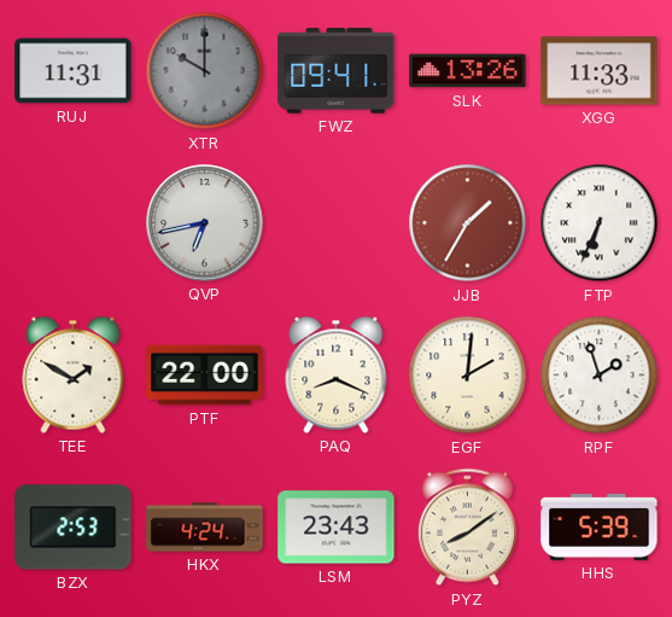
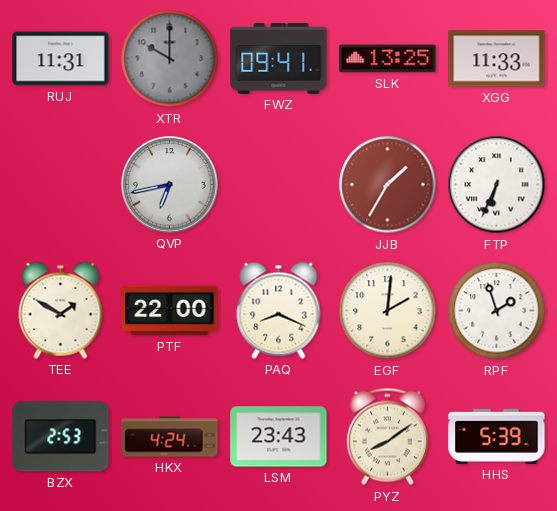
SLK: 13:26 -> 13:25
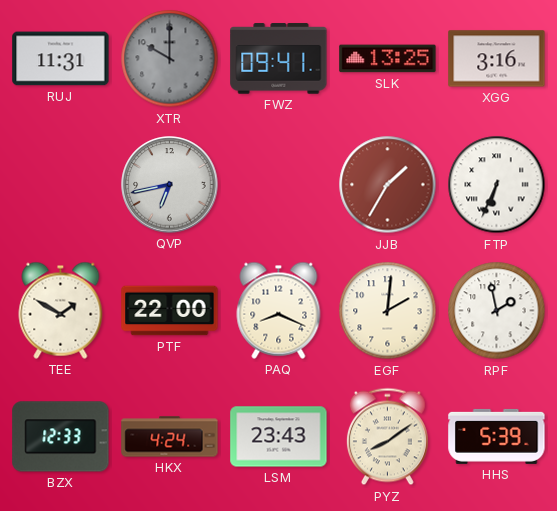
XGG: 11:33 -> 3:16
RPF: 1:57 -> 1:58
BZX: 2:53 -> 12:33
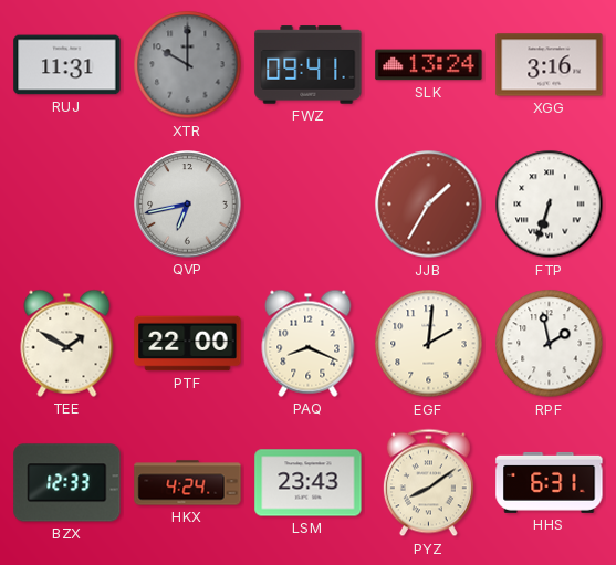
SLK: 13:25 -> 13:24
FTP: 6:34 -> 6:33
HHS: 5:39 -> 6:31
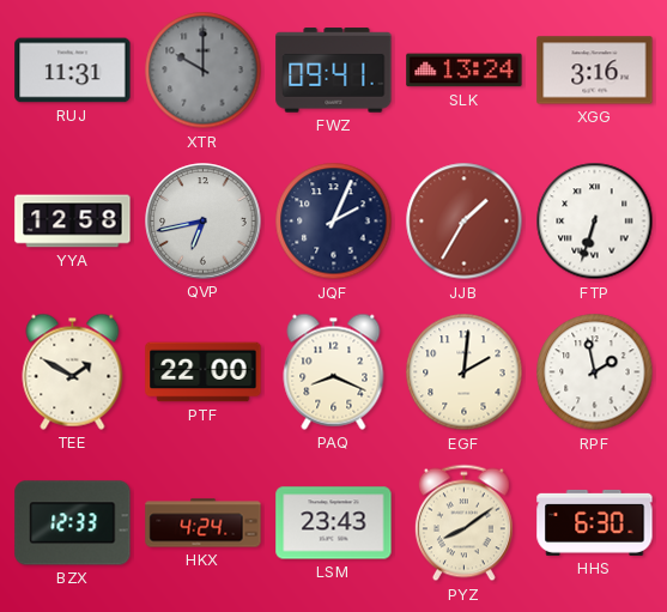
YYA: none -> 12:58
JQF: none -> 2:04
HHS: 6:31 -> 6:30
